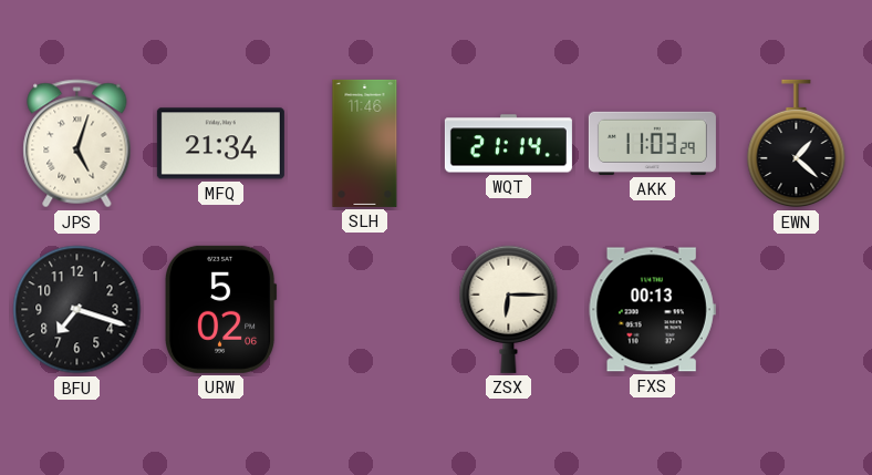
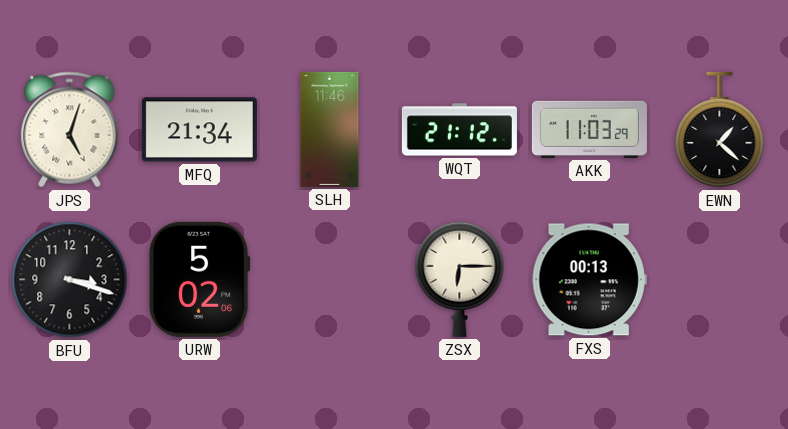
WQT: 21:14 -> 21:12
BFU: 7:18 -> 3:18
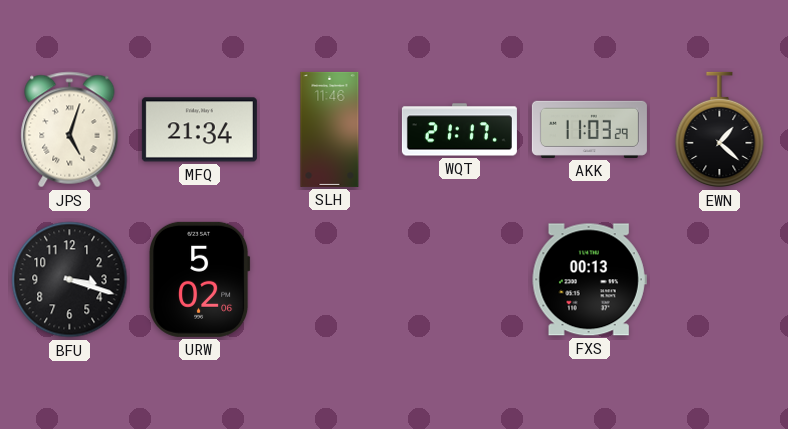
WQT: 21:12 -> 21:17
ZSX: 6:15 -> none
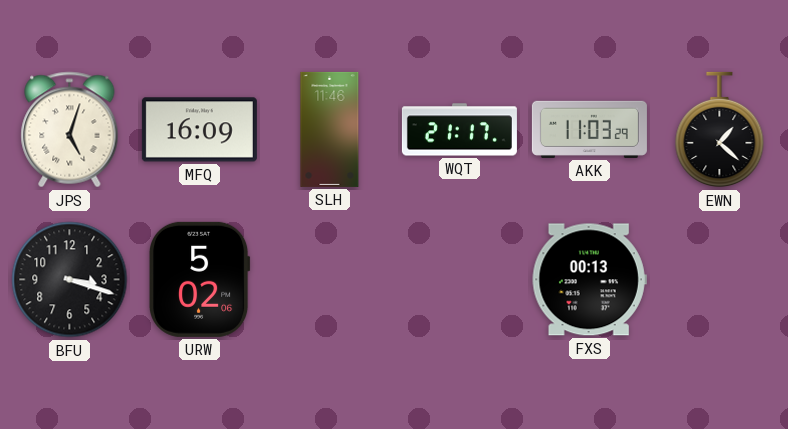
MFQ: 21:34 -> 16:09
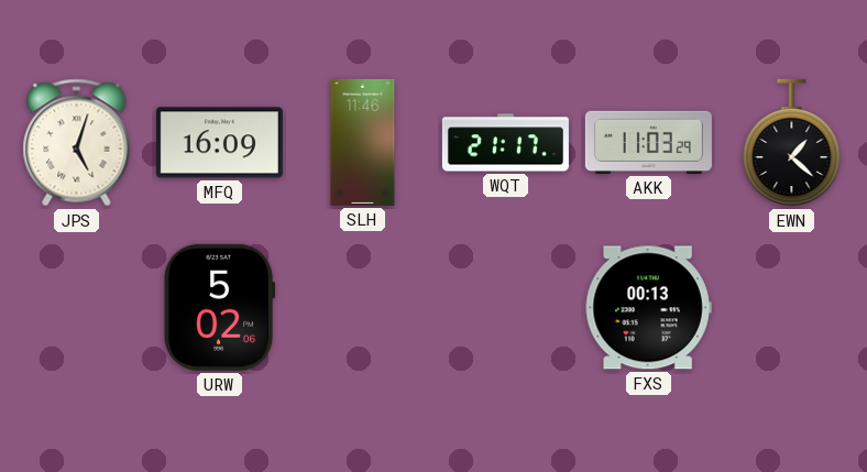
BFU: 3:18 -> none
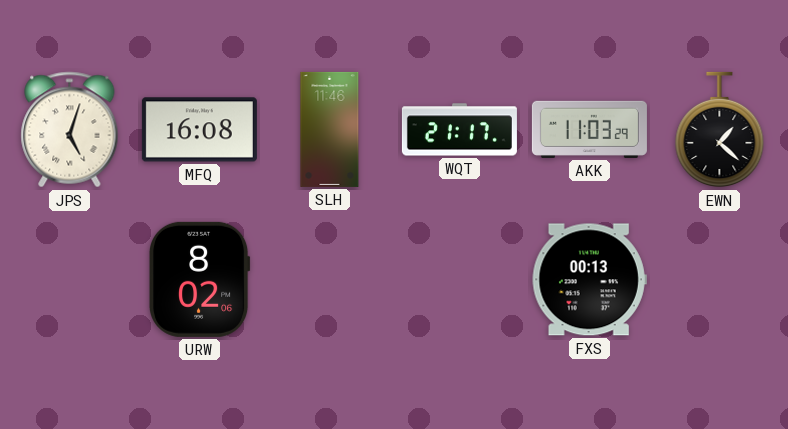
MFQ: 16:09 -> 16:08
URW: 5:02 -> 8:02
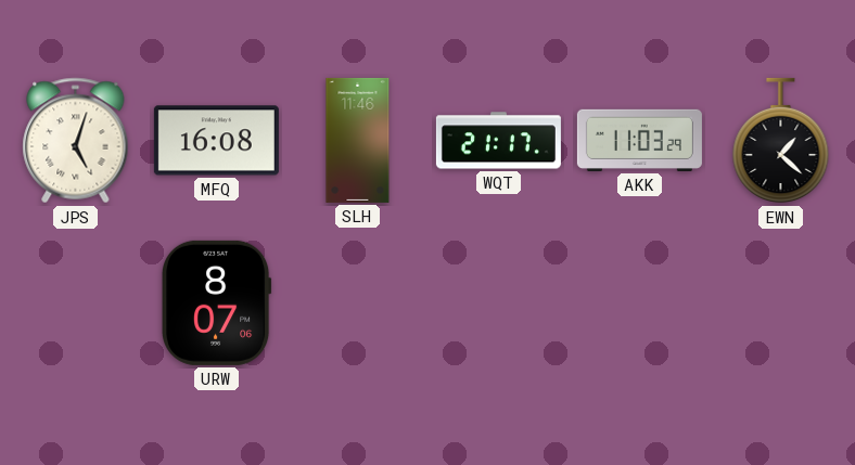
URW: 8:02 -> 8:07
FXS: 00:13 -> none
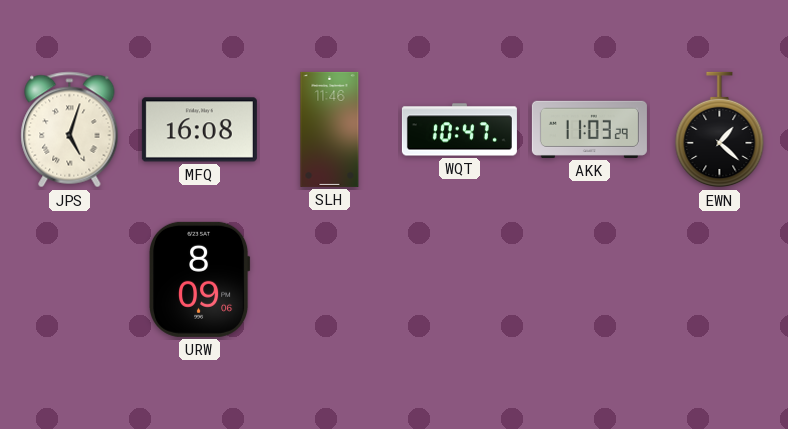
WQT: 21:17 -> 10:47
URW: 8:07 -> 8:09
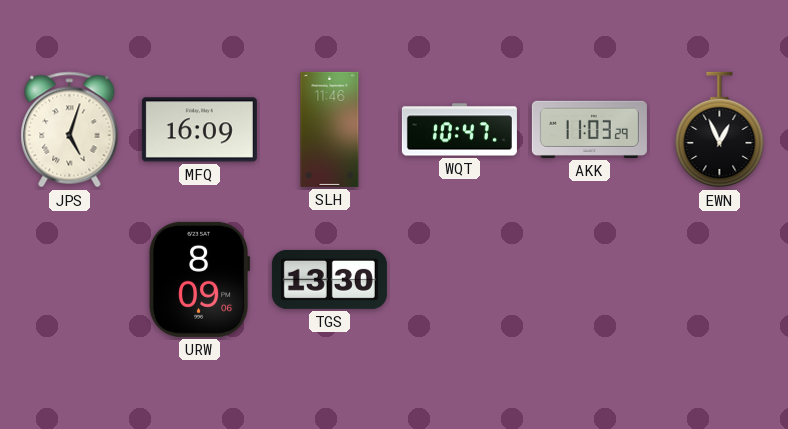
MFQ: 16:08 -> 16:09
EWN: 1:22 -> 12:56
TGS: none -> 13:30
